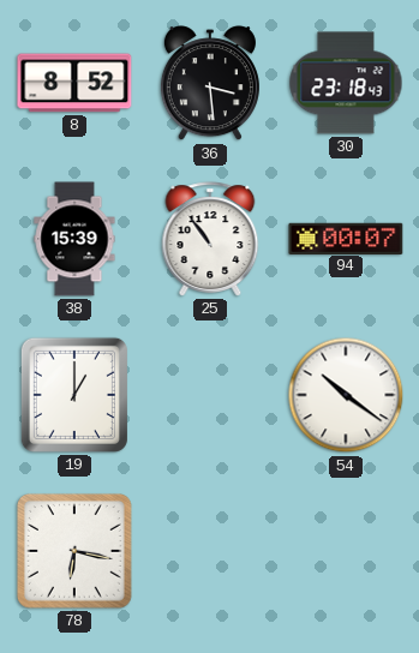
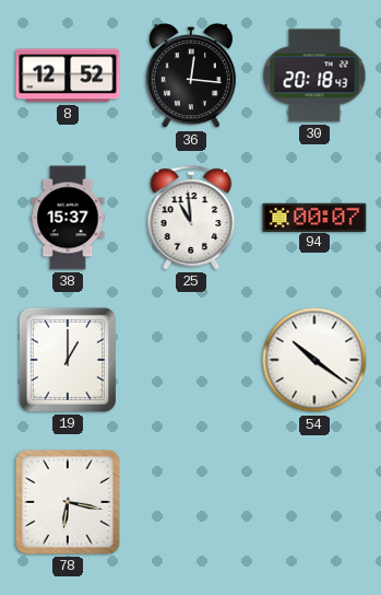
8: 8:52 -> 12:52
36: 3:29 -> 12:16
30: 23:18 -> 20:18
38: 15:39 -> 15:37
25: 10:54 -> 10:59
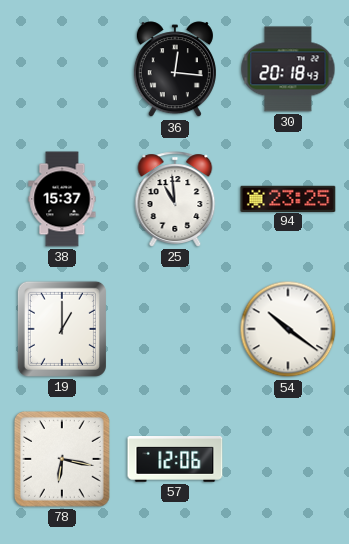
8: 12:52 -> none
94: 00:07 -> 23:25
57: none -> 12:06
